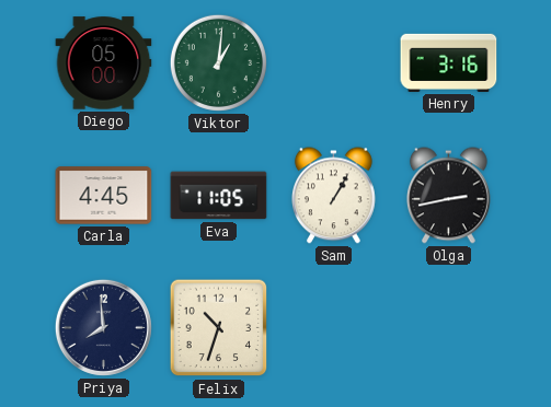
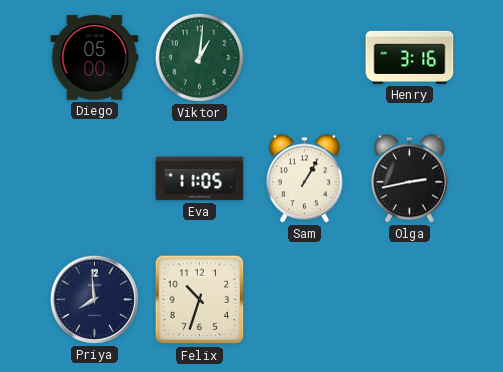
Carla: 4:45 -> none
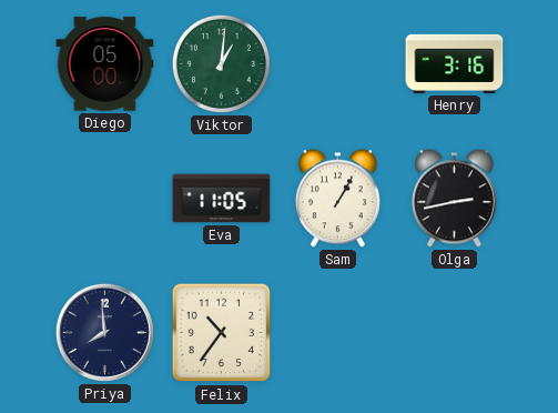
Felix: 10:33 -> 10:36
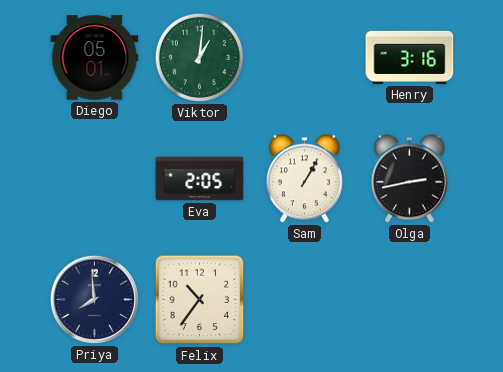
Diego: 05:00 -> 05:01
Eva: 11:05 -> 2:05
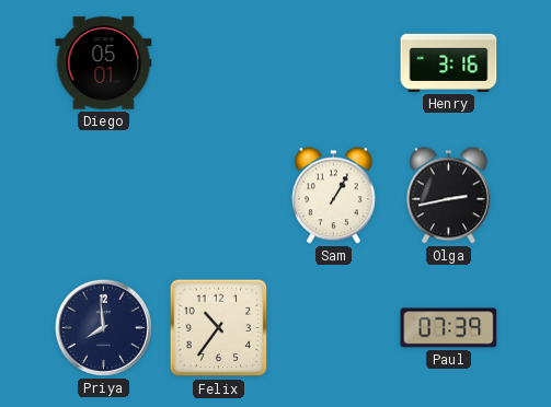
Viktor: 1:01 -> none
Eva: 2:05 -> none
Paul: none -> 07:39
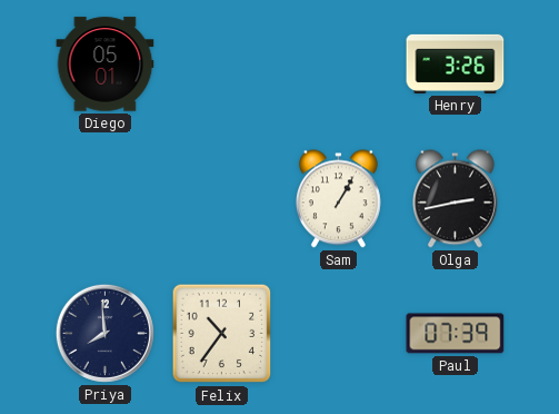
Henry: 3:16 -> 3:26
